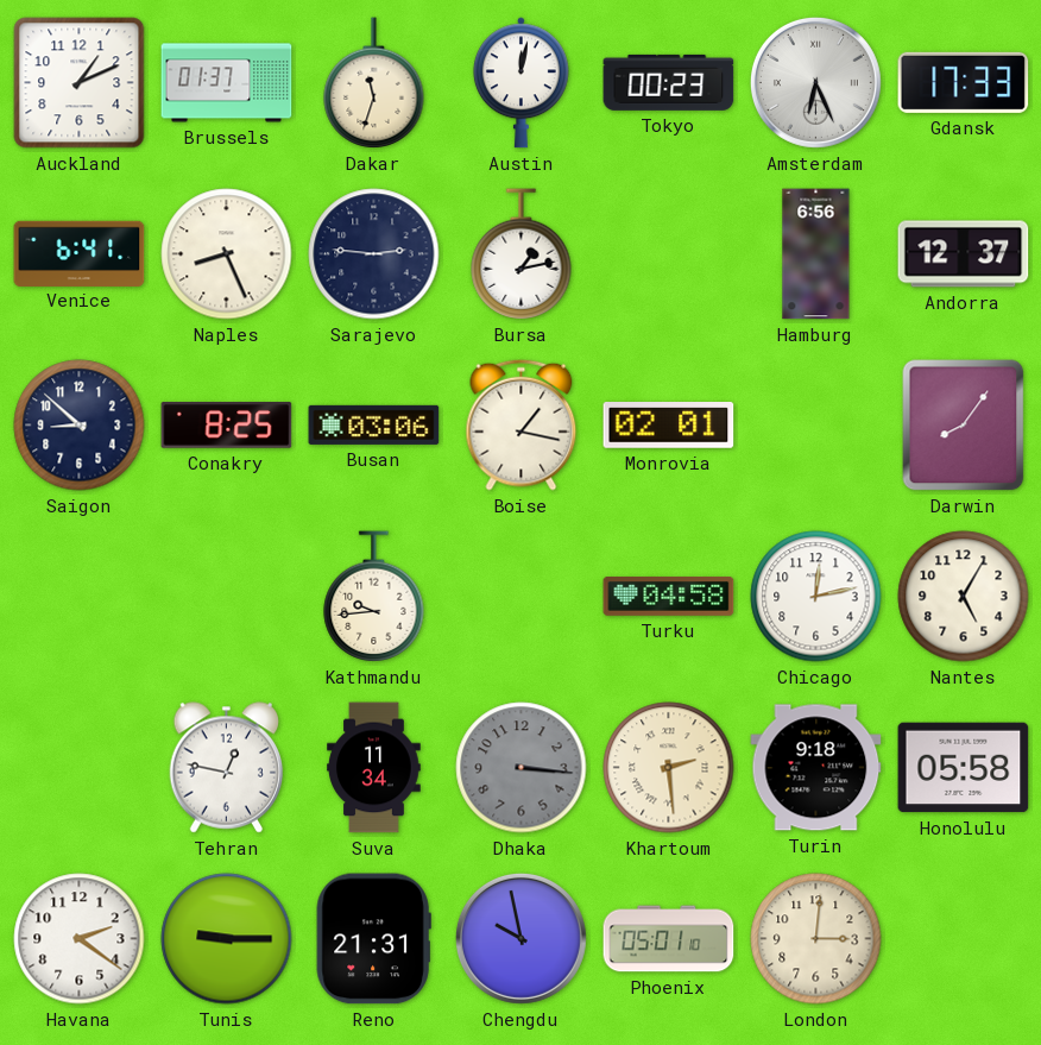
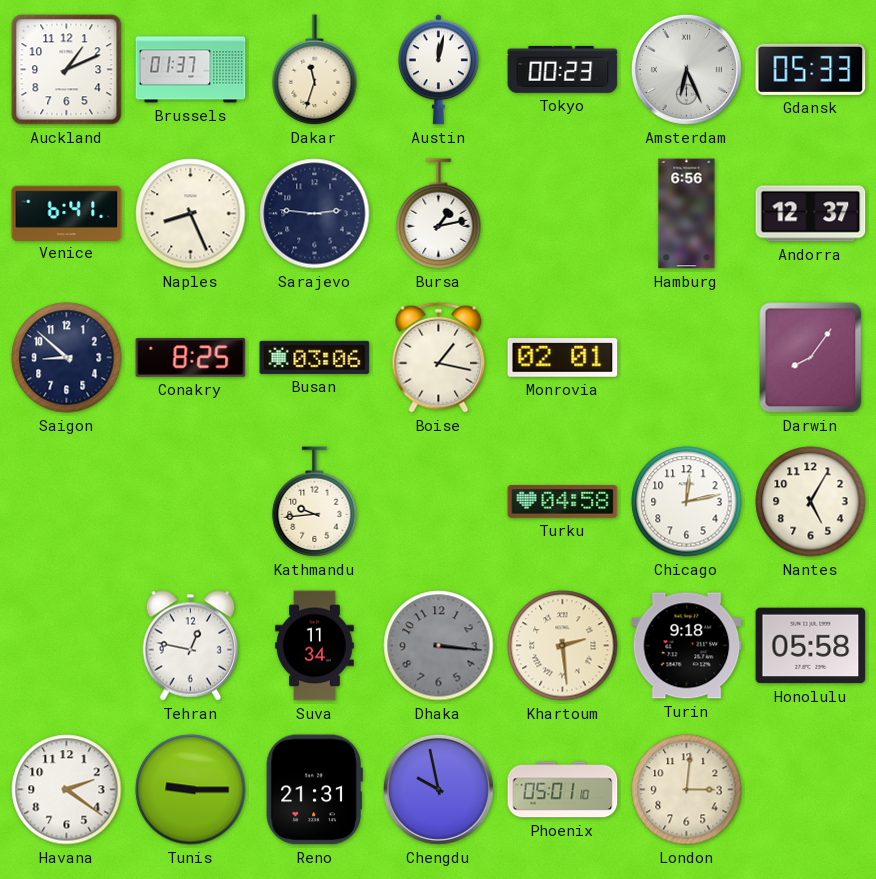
Gdansk: 17:33 -> 05:33
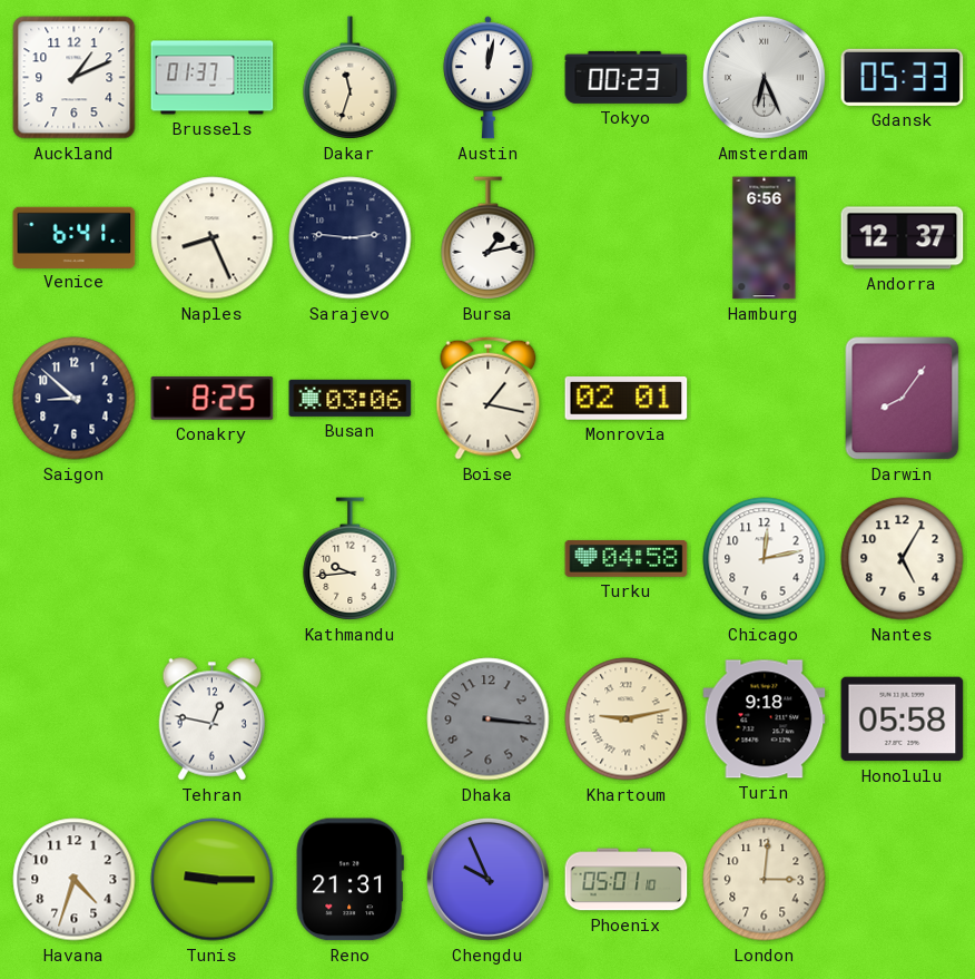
Suva: 11:34 -> none
Khartoum: 2:29 -> 9:13
Havana: 2:21 -> 4:33
Chengdu: 9:58 -> 9:56
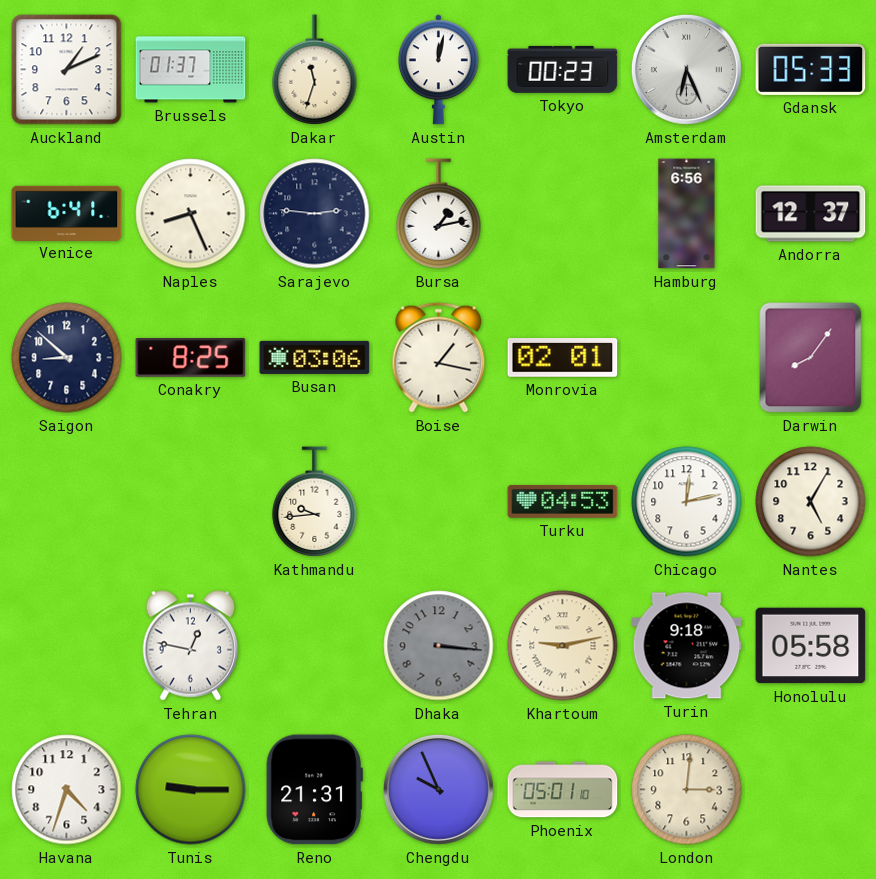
Turku: 04:58 -> 04:53
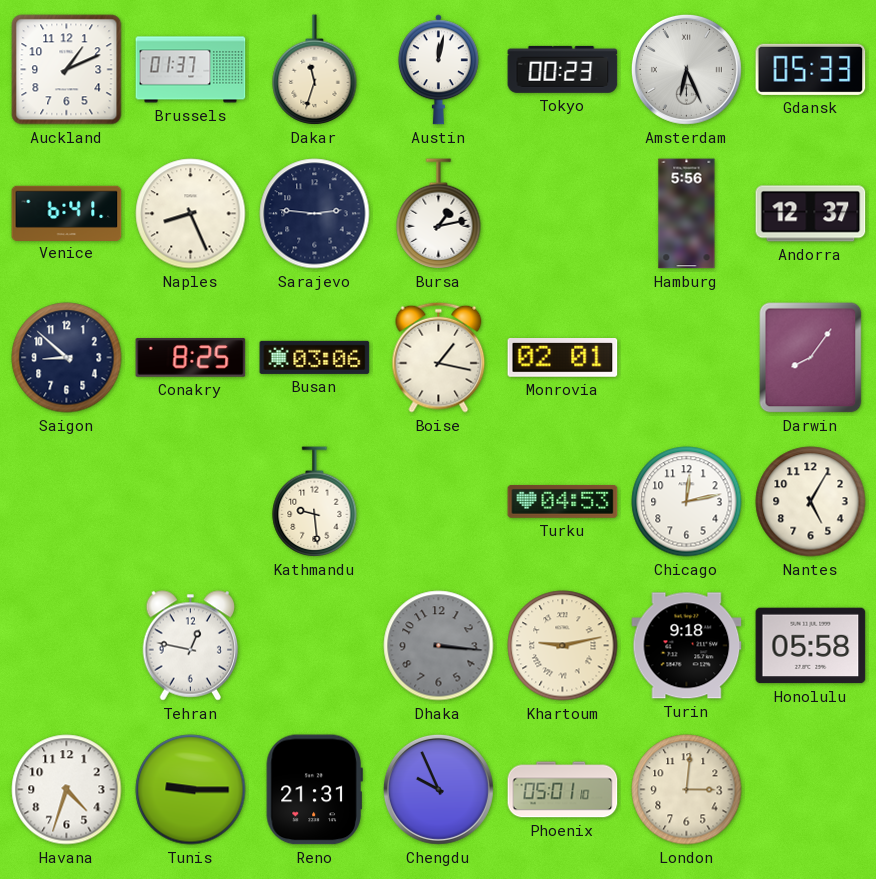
Hamburg: 6:56 -> 5:56
Kathmandu: 9:44 -> 9:29
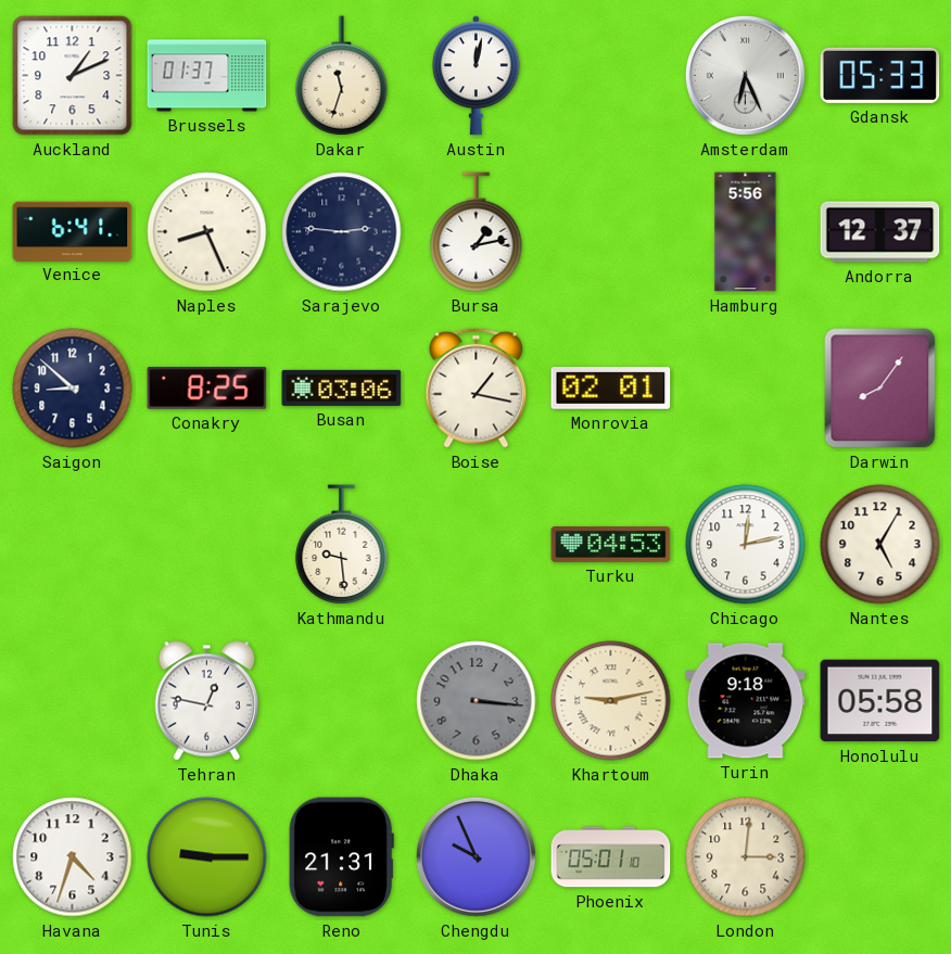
Tokyo: 00:23 -> none
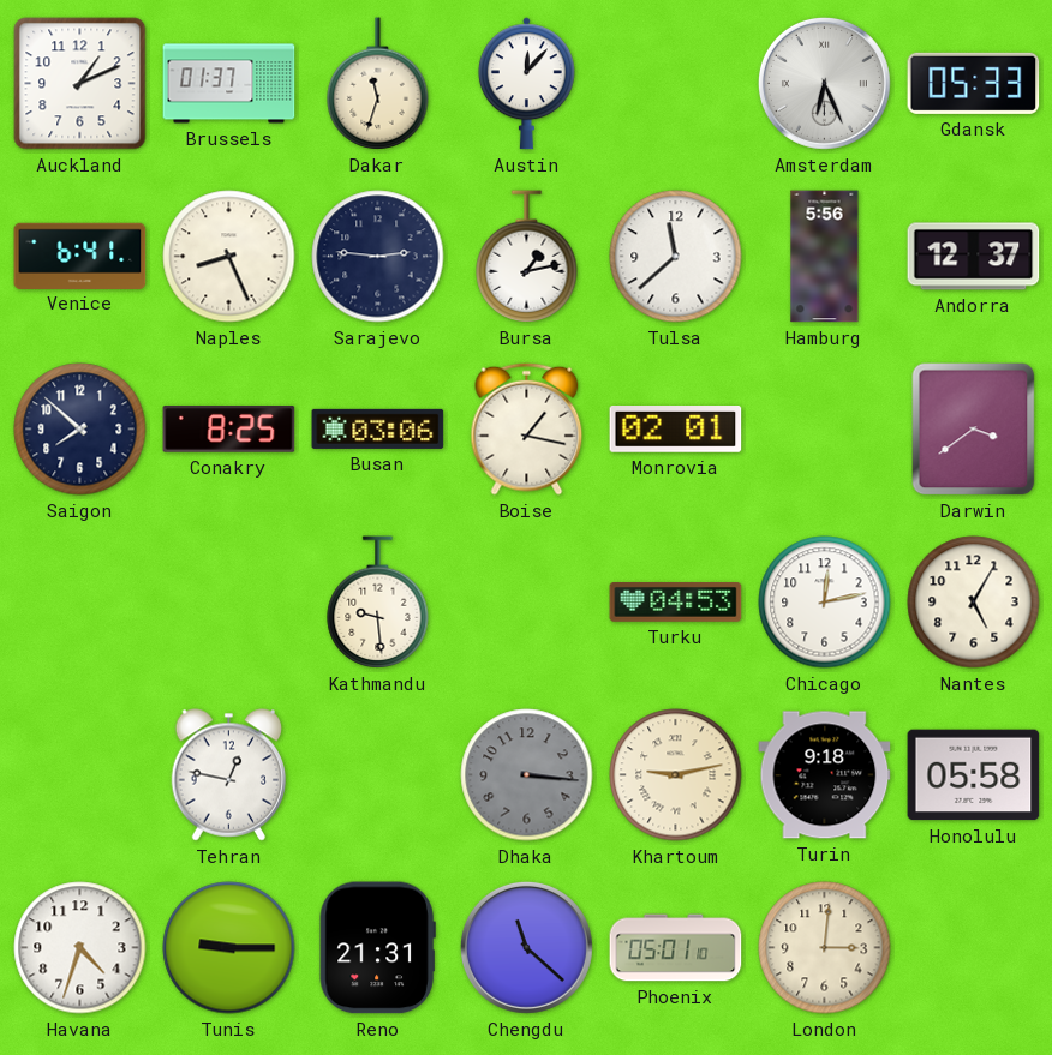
Austin: 12:02 -> 12:07
Tulsa: none -> 11:38
Saigon: 8:52 -> 7:52
Darwin: 8:06 -> 3:39
Chengdu: 9:56 -> 11:22
